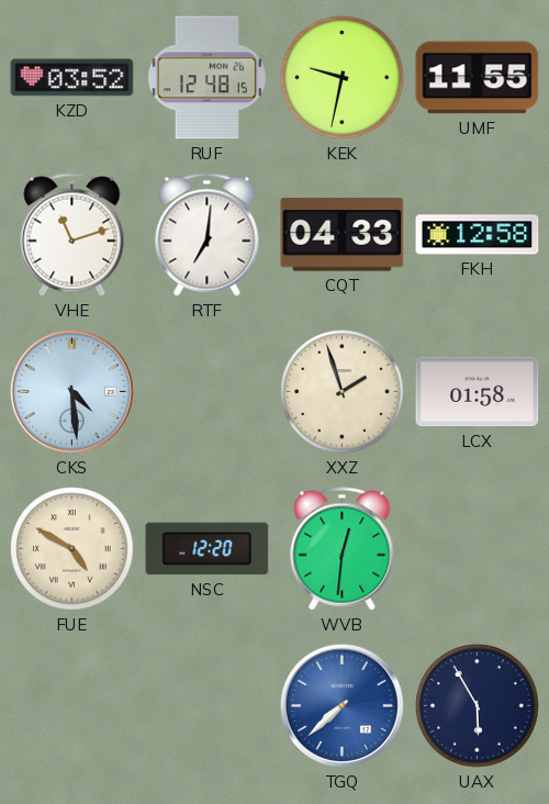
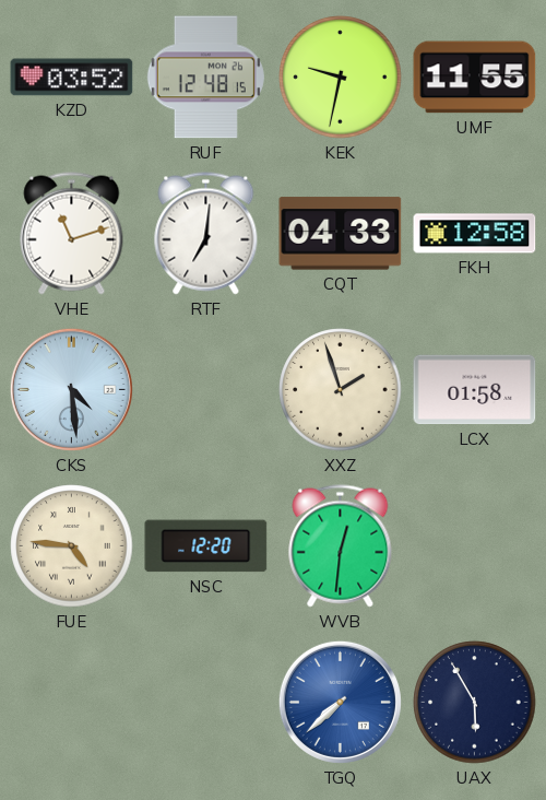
FUE: 4:50 -> 4:46
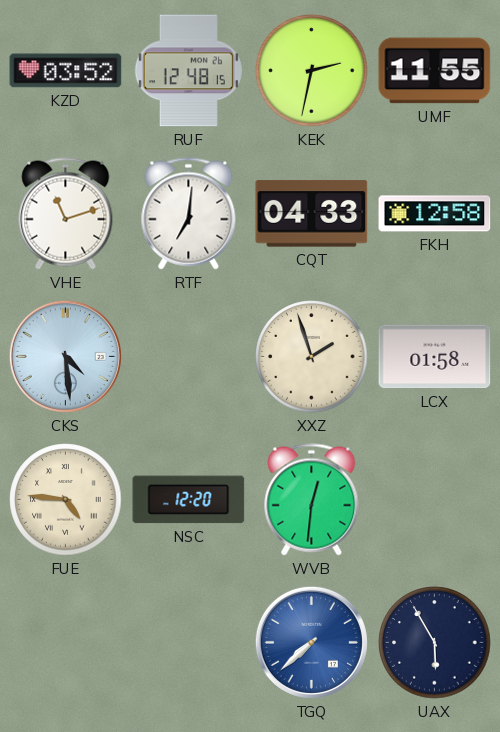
KEK: 9:32 -> 2:32
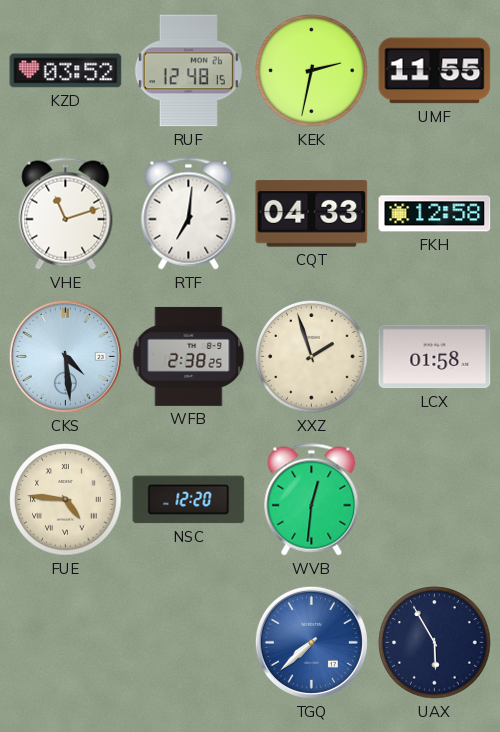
WFB: none -> 2:38
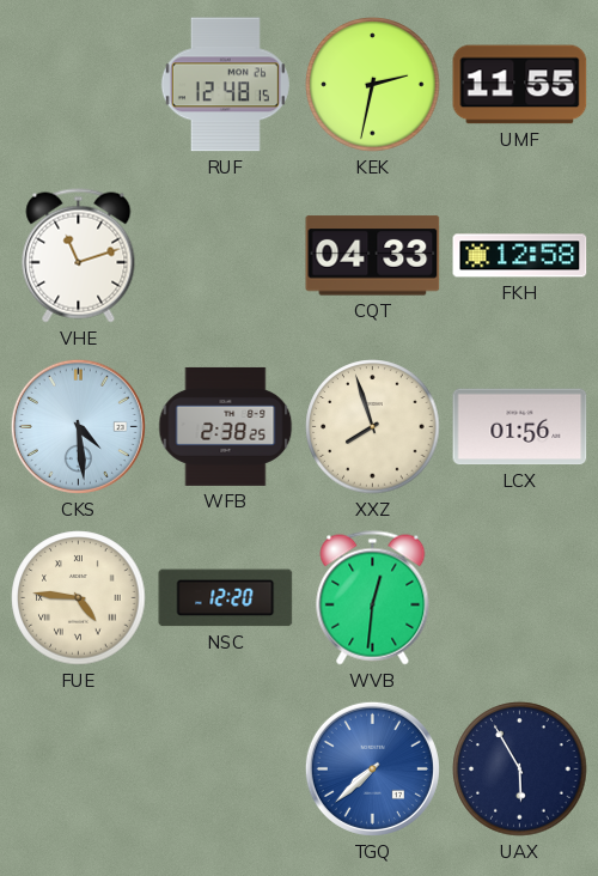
KZD: 03:52 -> none
RTF: 7:01 -> none
XXZ: 1:57 -> 7:57
LCX: 01:58 -> 01:56
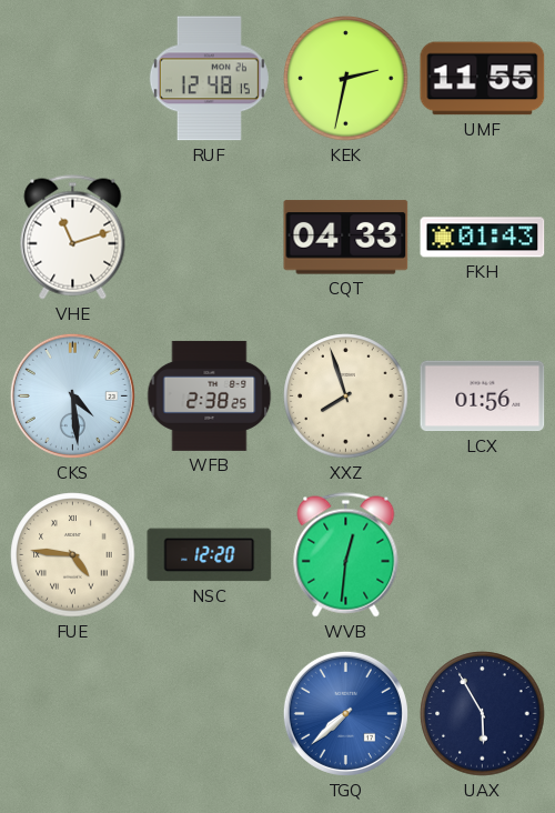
FKH: 12:58 -> 01:43
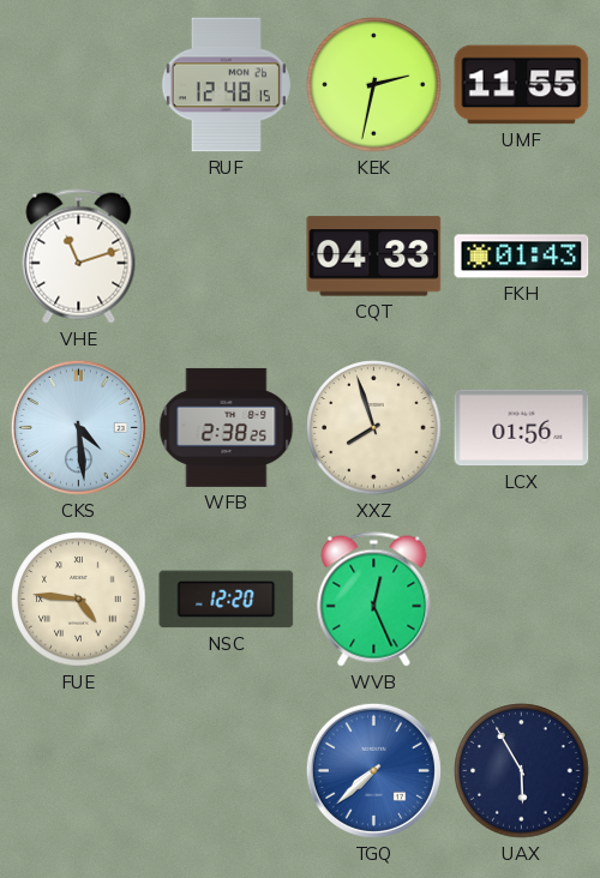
WVB: 12:31 -> 12:26
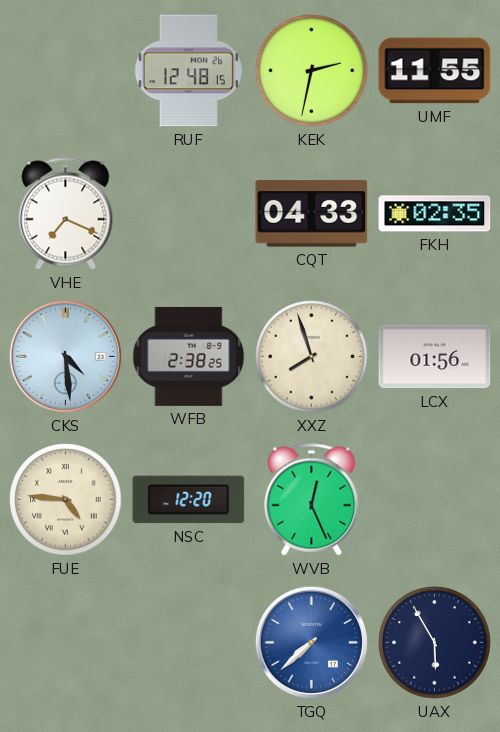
VHE: 11:12 -> 7:19
FKH: 01:43 -> 02:35
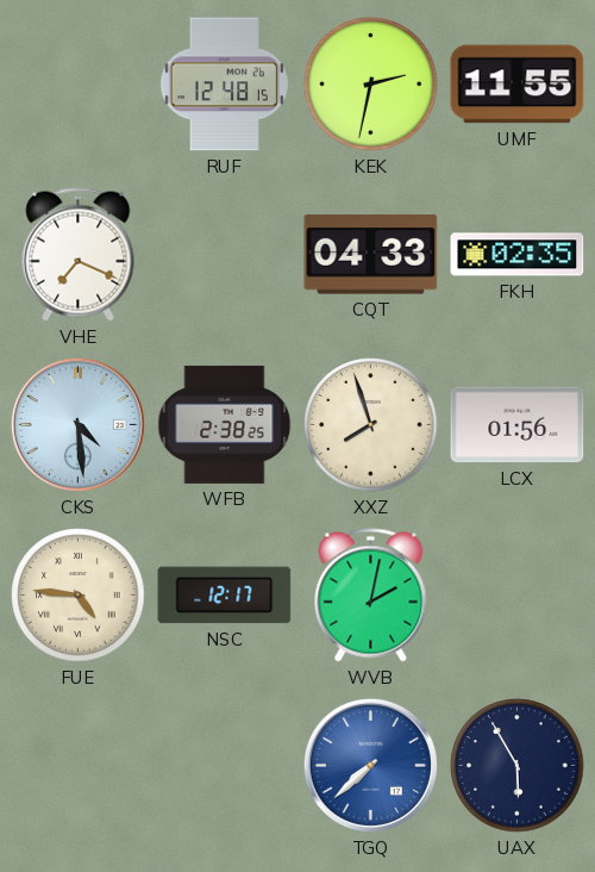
NSC: 12:20 -> 12:17
WVB: 12:26 -> 2:02
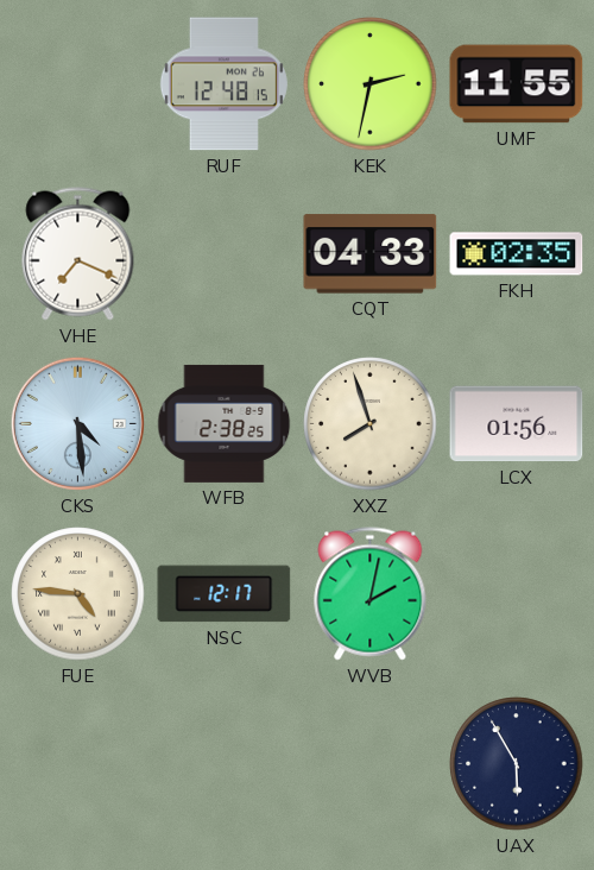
TGQ: 7:38 -> none
